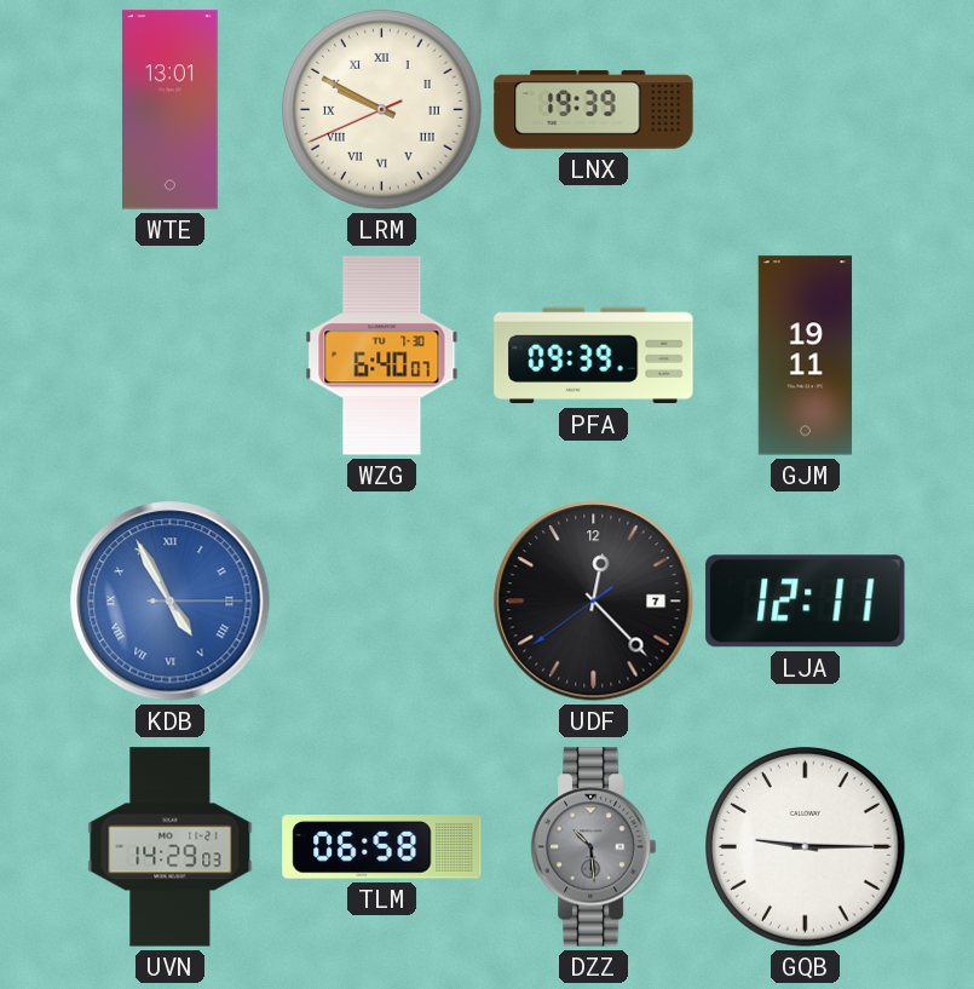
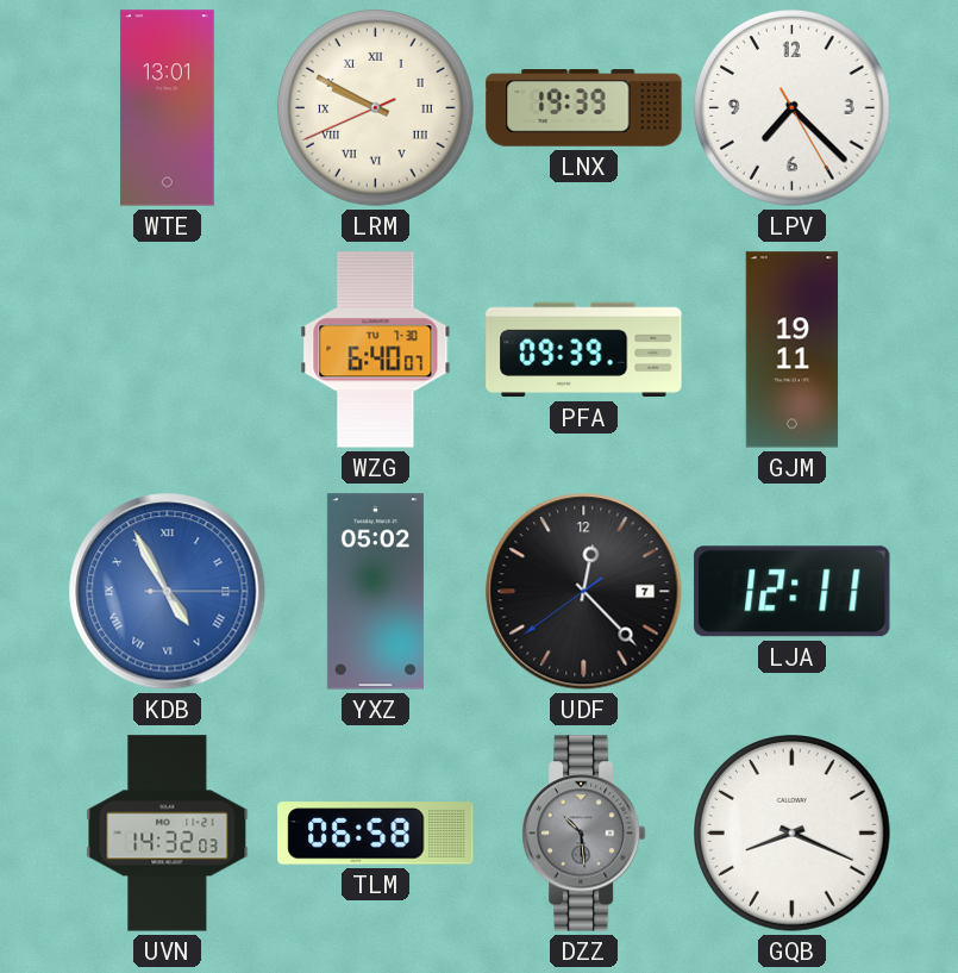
LPV: none -> 7:22
YXZ: none -> 05:02
UVN: 14:29 -> 14:32
GQB: 9:15 -> 8:19
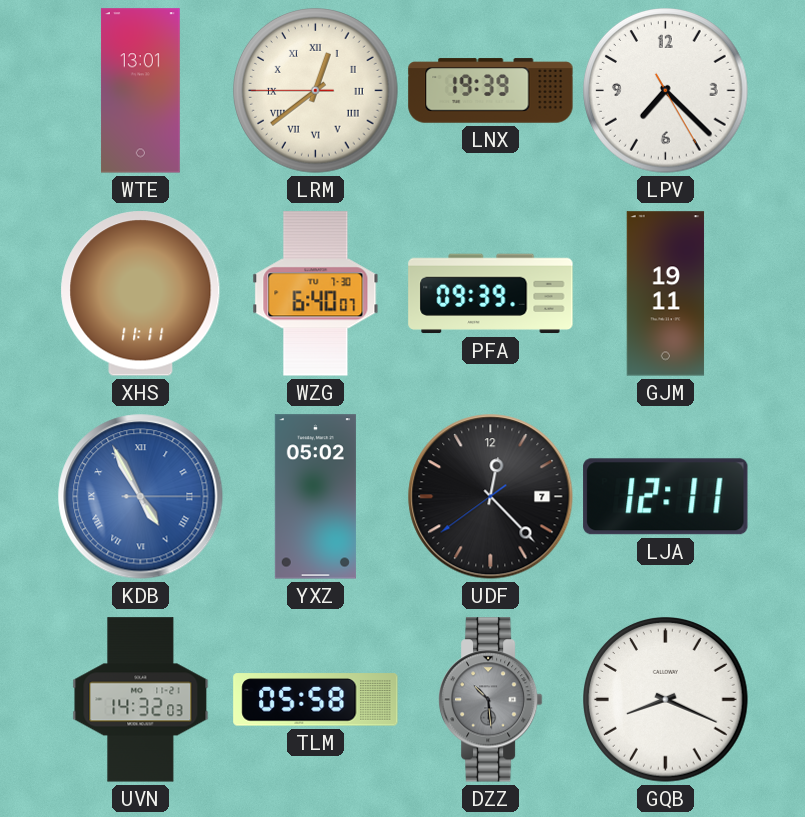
LRM: 9:49 -> 12:38
XHS: none -> 11:11
TLM: 06:58 -> 05:58
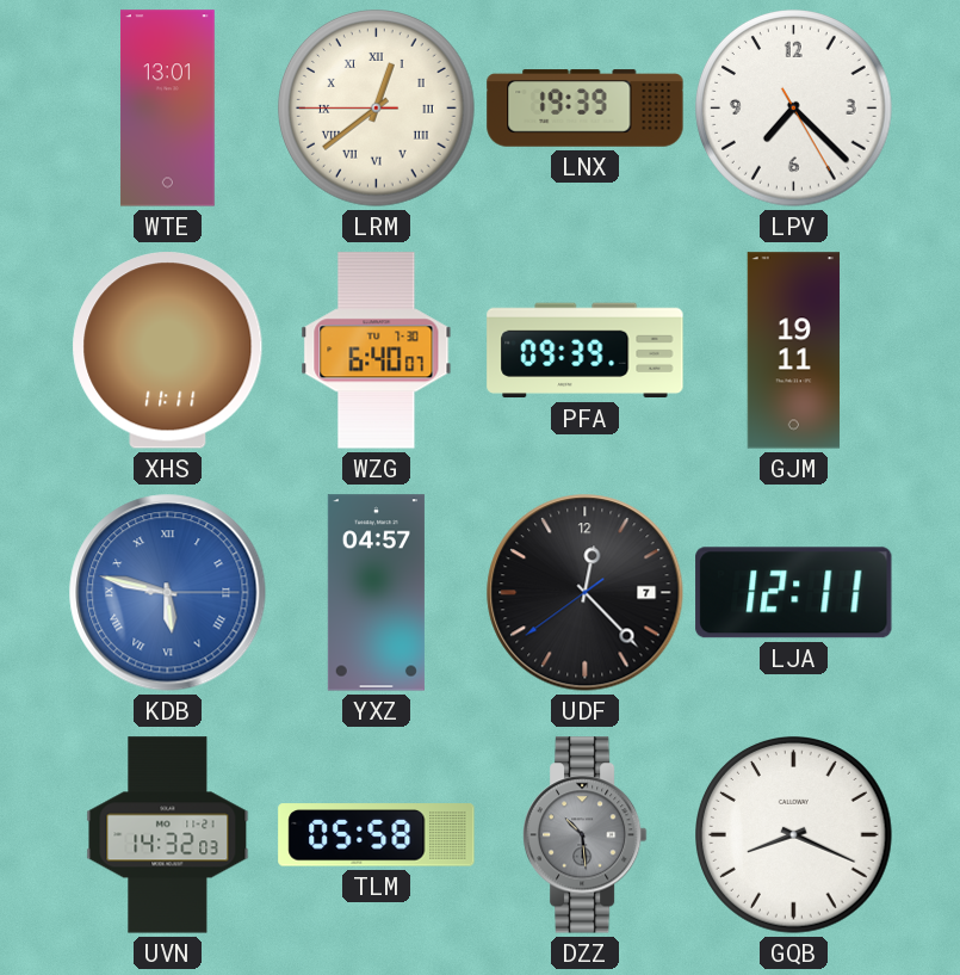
KDB: 4:55 -> 5:47
YXZ: 05:02 -> 04:57
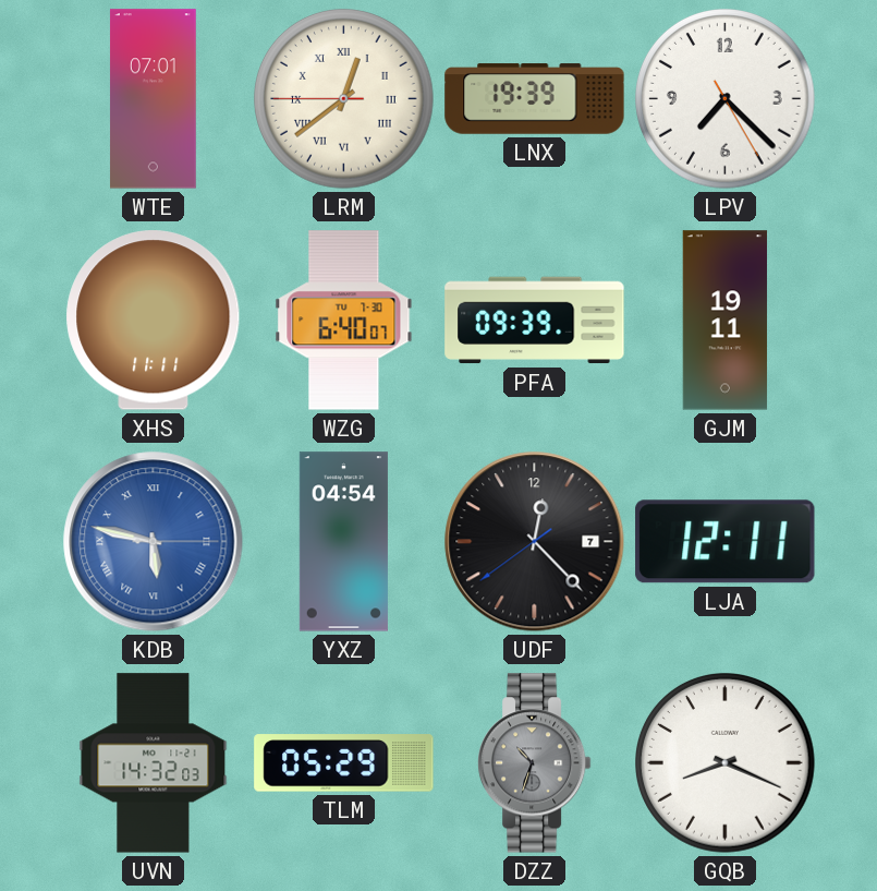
WTE: 13:01 -> 07:01
YXZ: 04:57 -> 04:54
TLM: 05:58 -> 05:29
DZZ: 10:29 -> 10:33
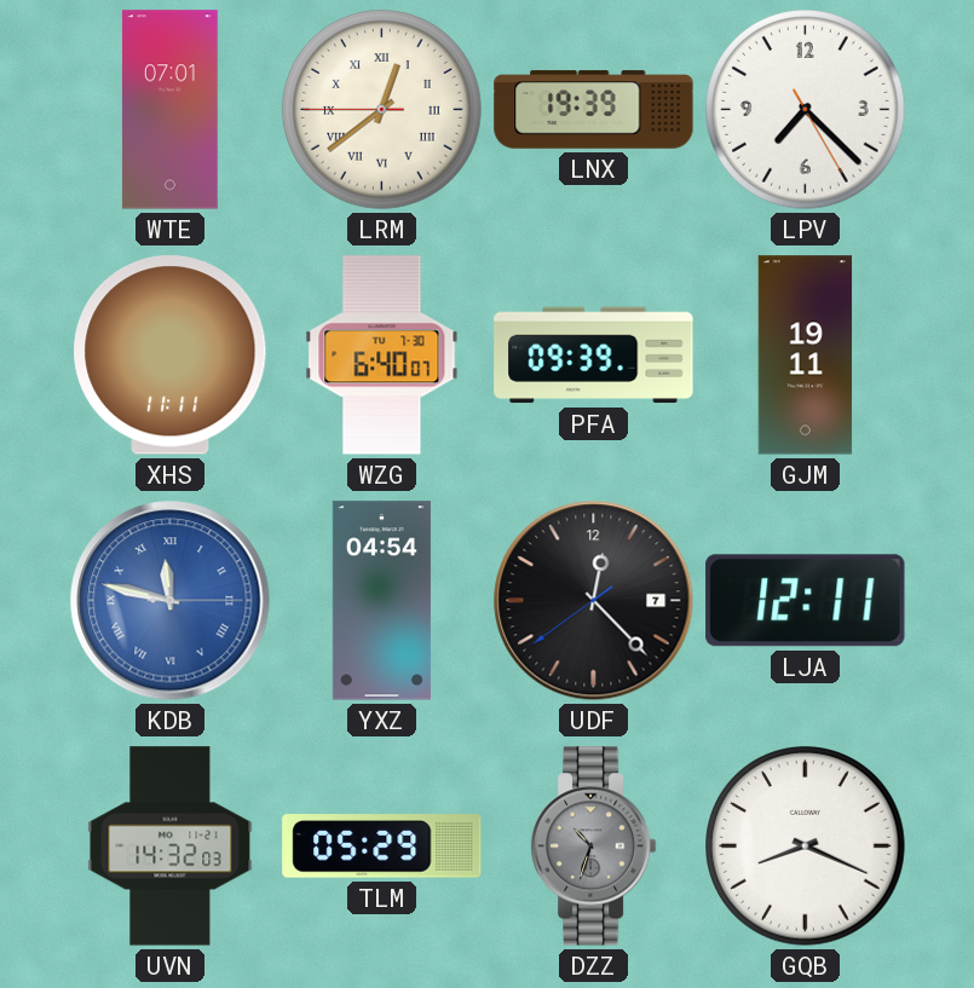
KDB: 5:47 -> 11:47
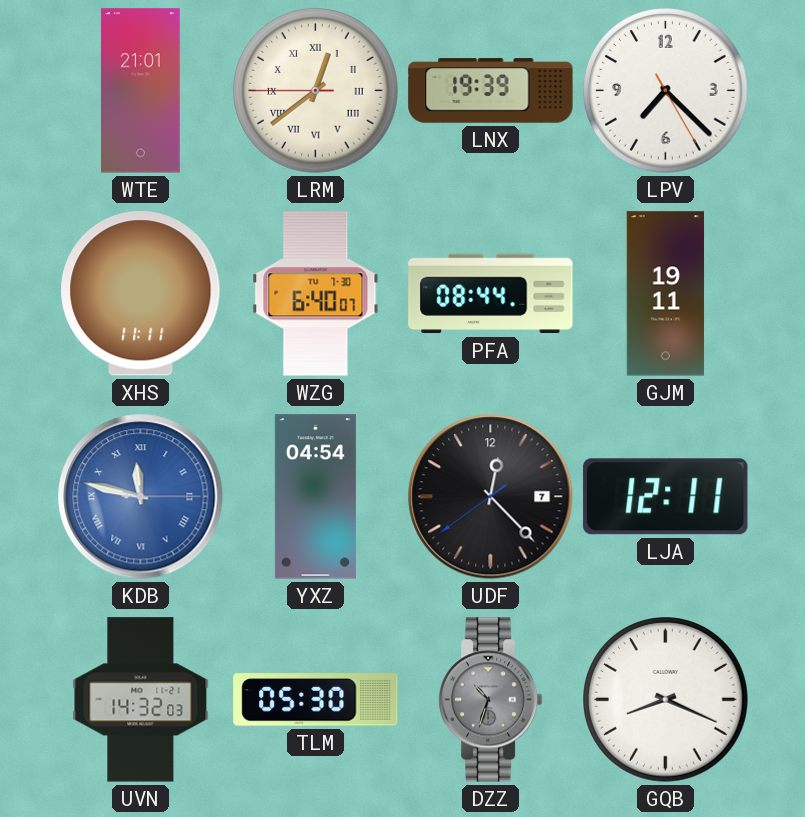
WTE: 07:01 -> 21:01
PFA: 09:39 -> 08:44
TLM: 05:29 -> 05:30
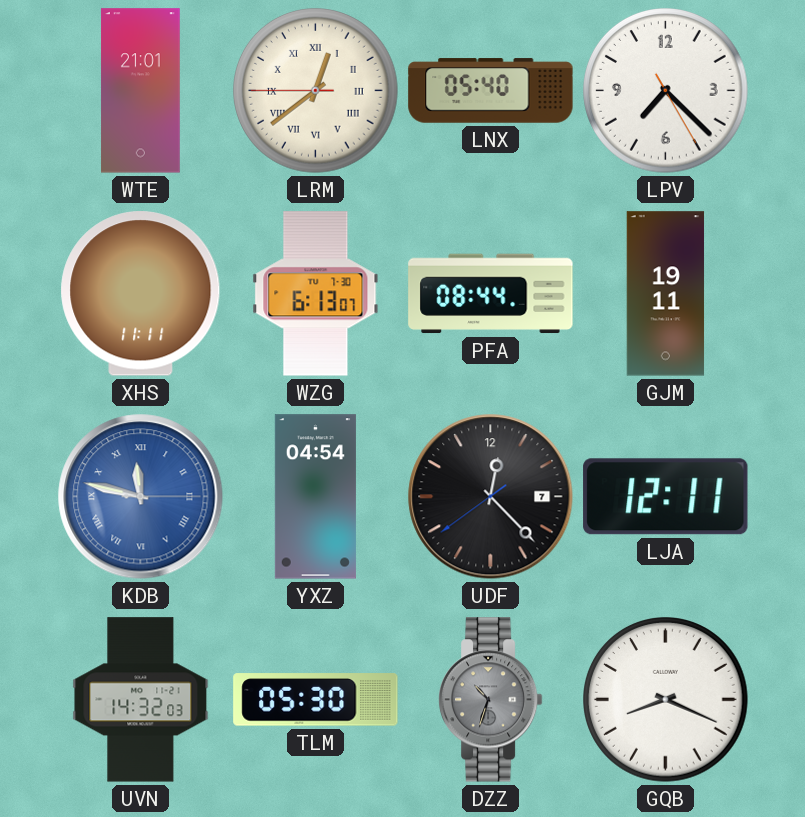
LNX: 19:39 -> 05:40
WZG: 6:40 -> 6:13
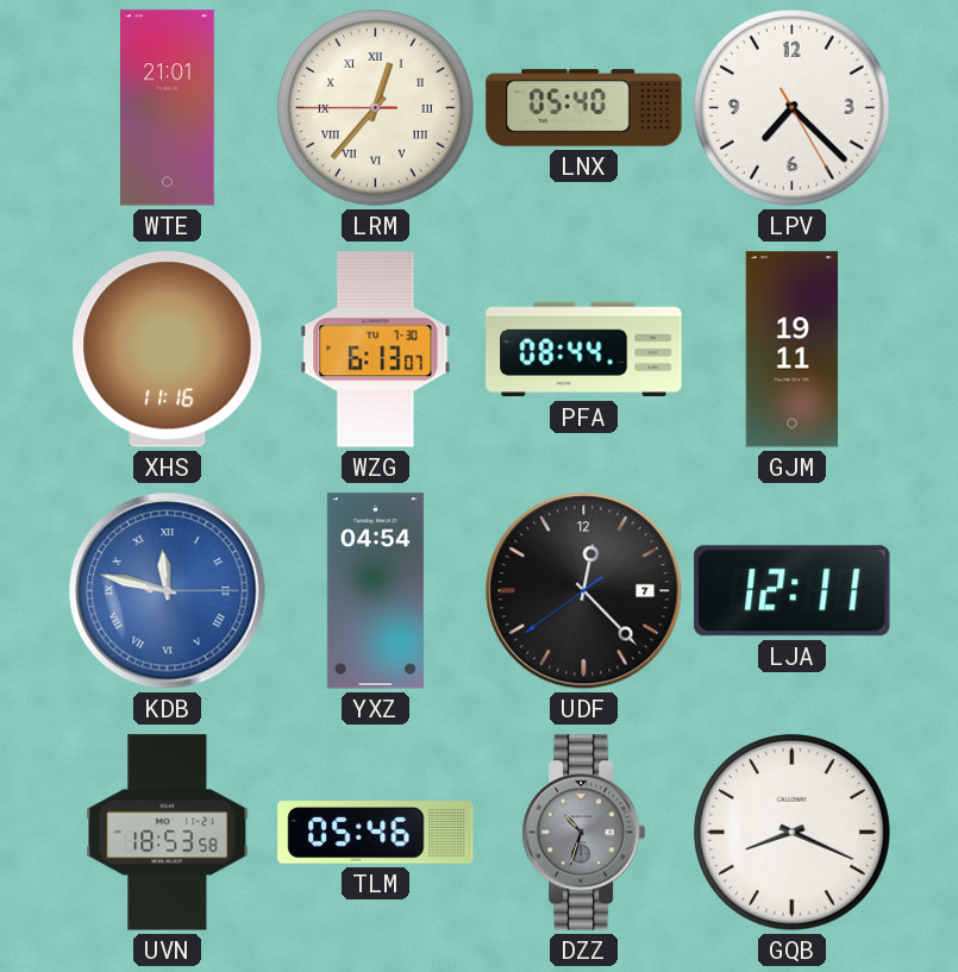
LRM: 12:38 -> 12:36
XHS: 11:11 -> 11:16
UVN: 14:32 -> 18:53
TLM: 05:30 -> 05:46
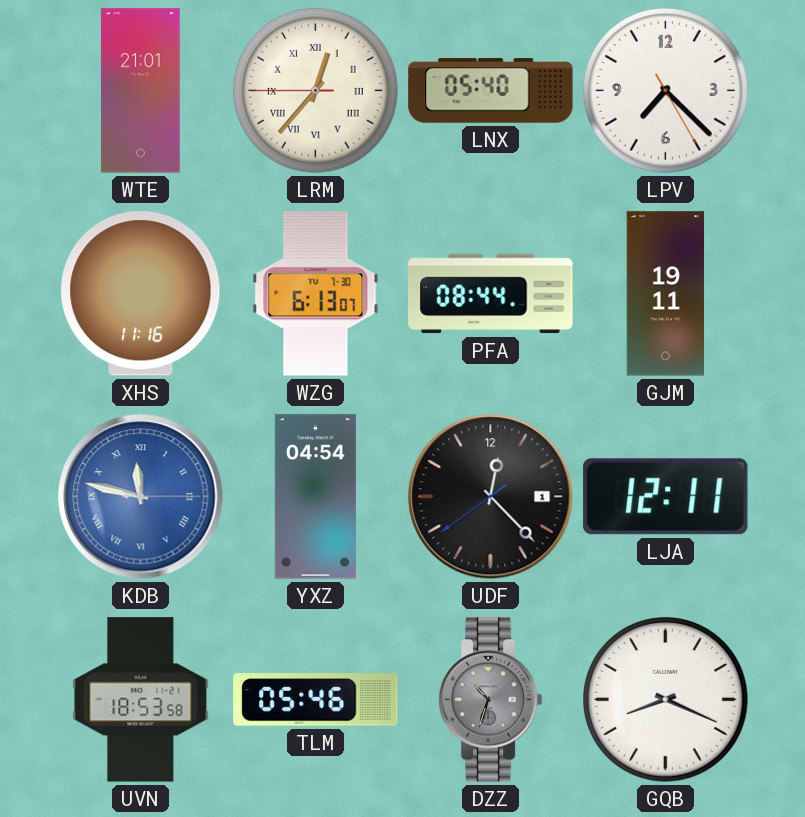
UDF date: 7 -> 1
